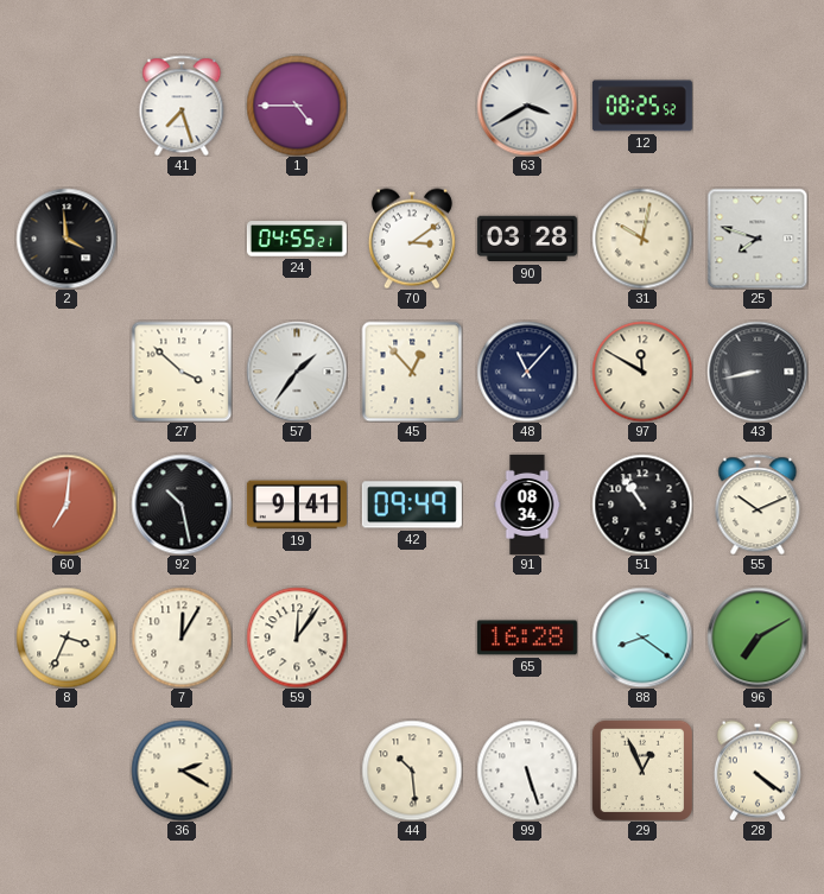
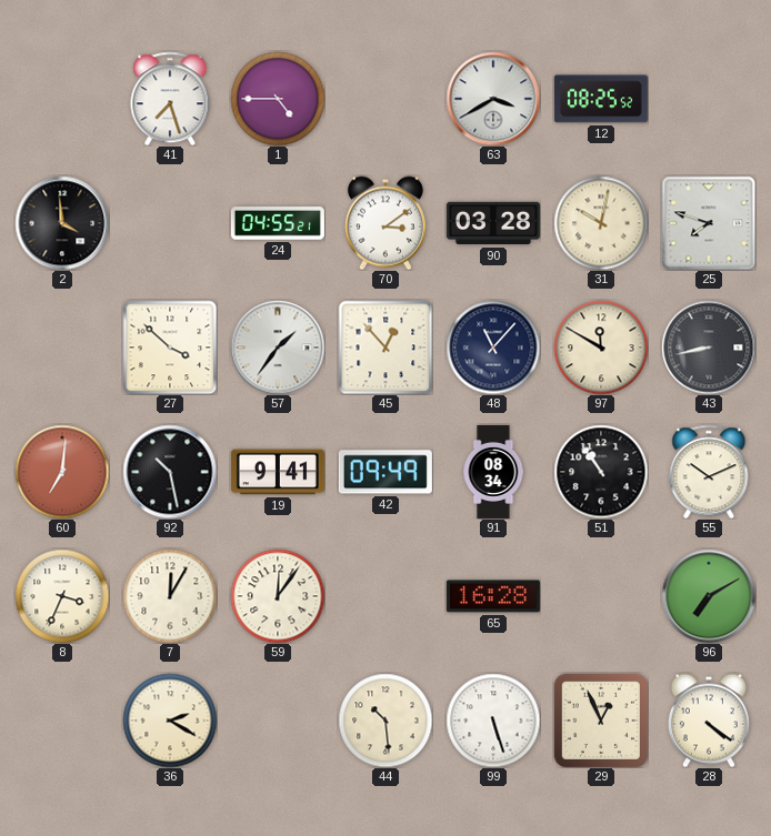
88: 8:21 -> none
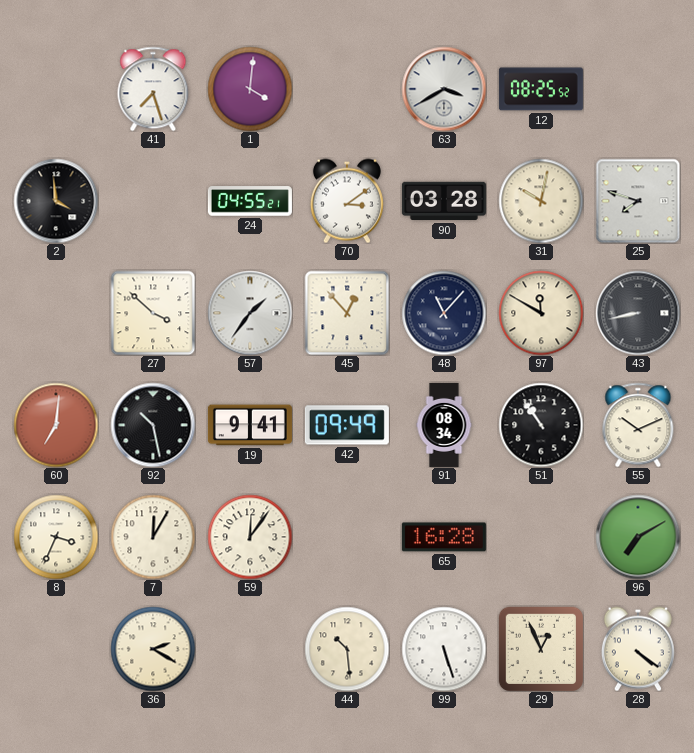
1: 4:45 -> 4:01
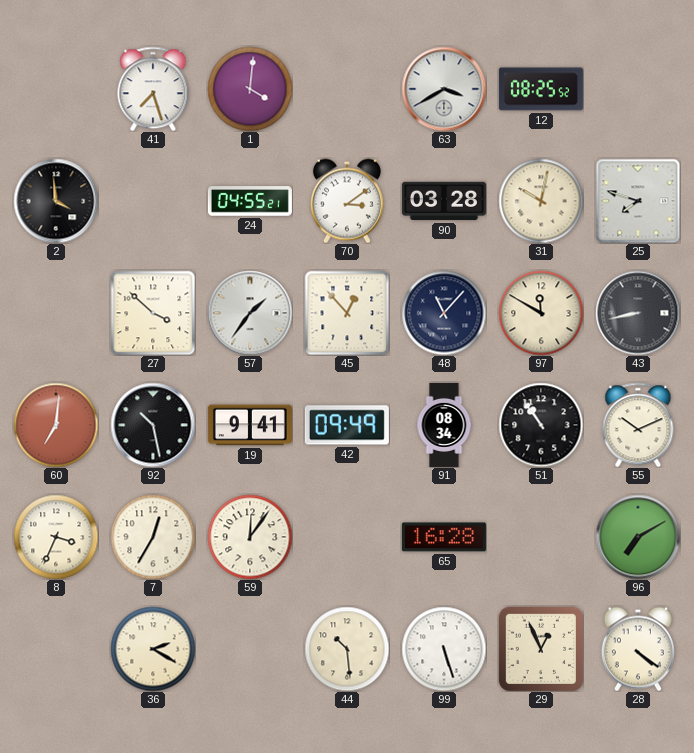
7: 12:05 -> 12:35
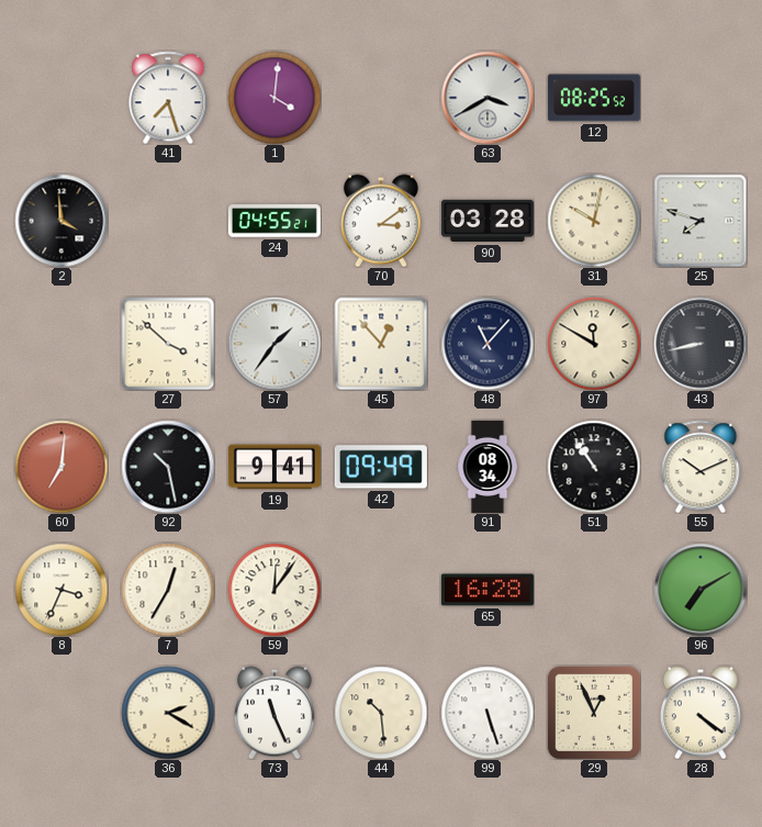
73: none -> 11:26
